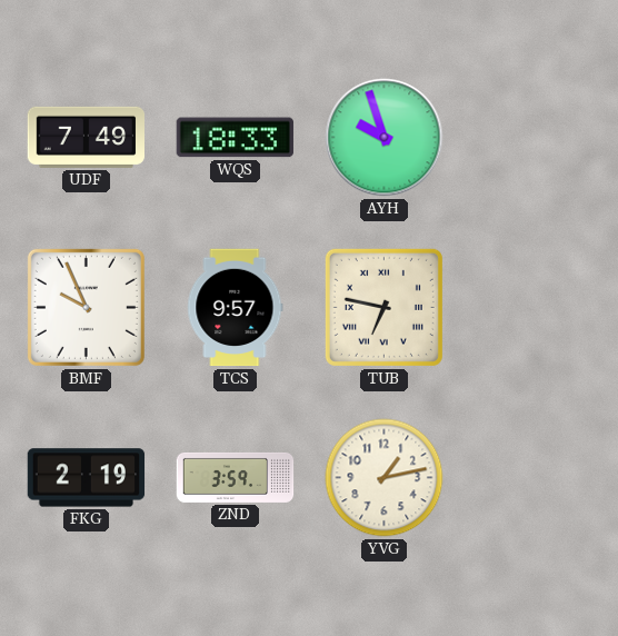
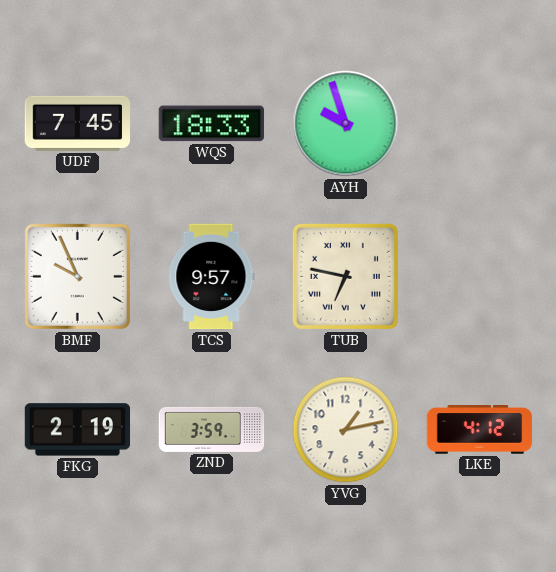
UDF: 7:49 -> 7:45
LKE: none -> 4:12
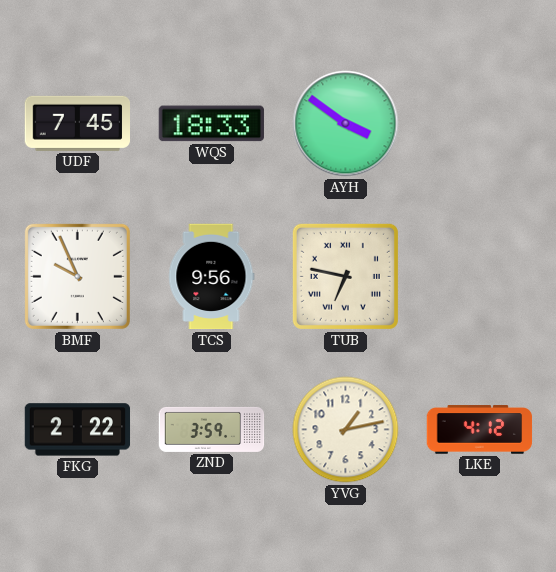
AYH: 9:57 -> 3:51
TCS: 9:57 -> 9:56
FKG: 2:19 -> 2:22
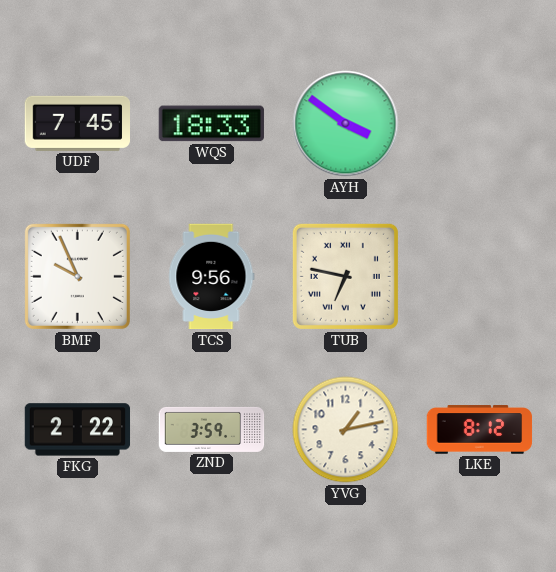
LKE: 4:12 -> 8:12
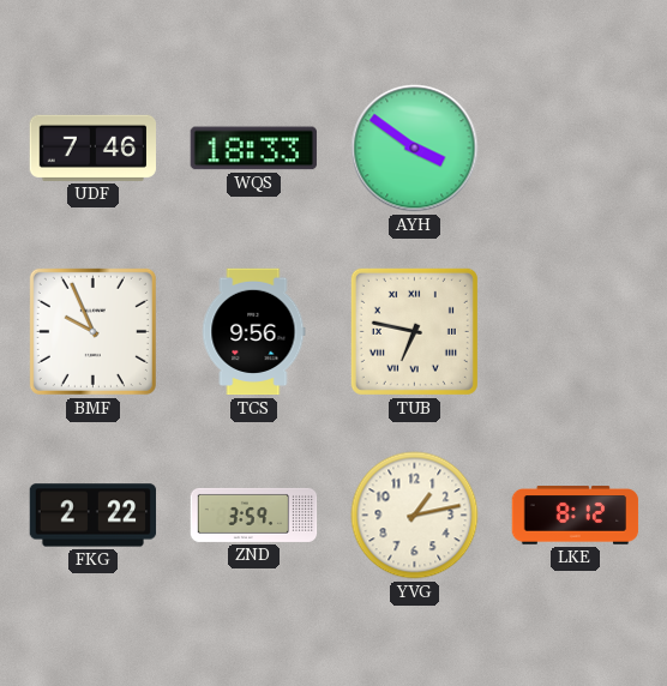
UDF: 7:45 -> 7:46
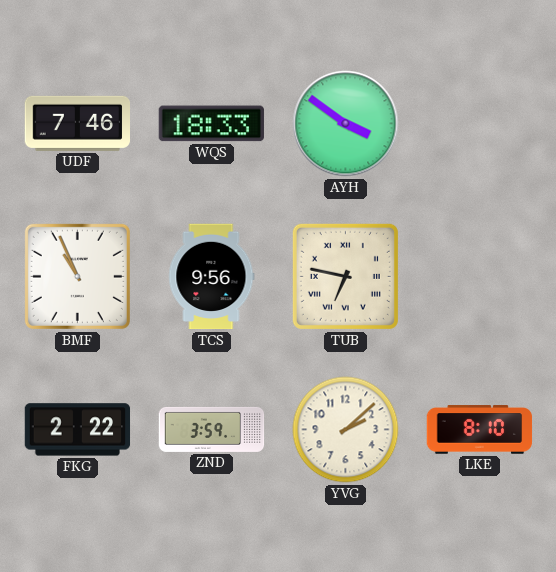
BMF: 9:56 -> 10:56
YVG: 1:13 -> 2:08
LKE: 8:12 -> 8:10
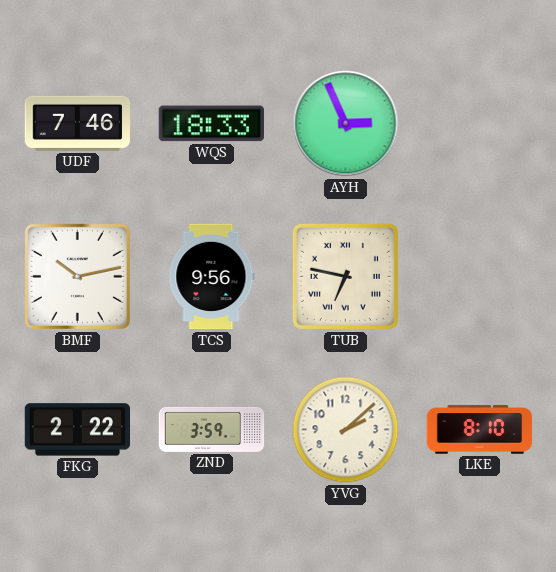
AYH: 3:51 -> 2:56
BMF: 10:56 -> 10:13
